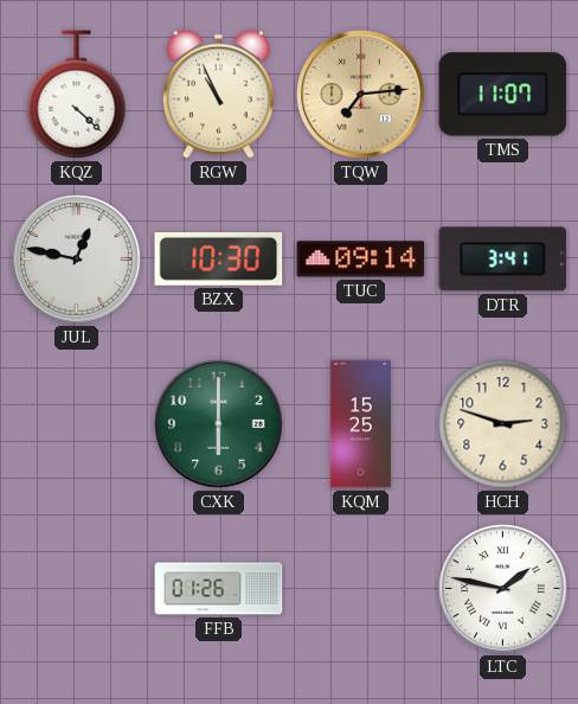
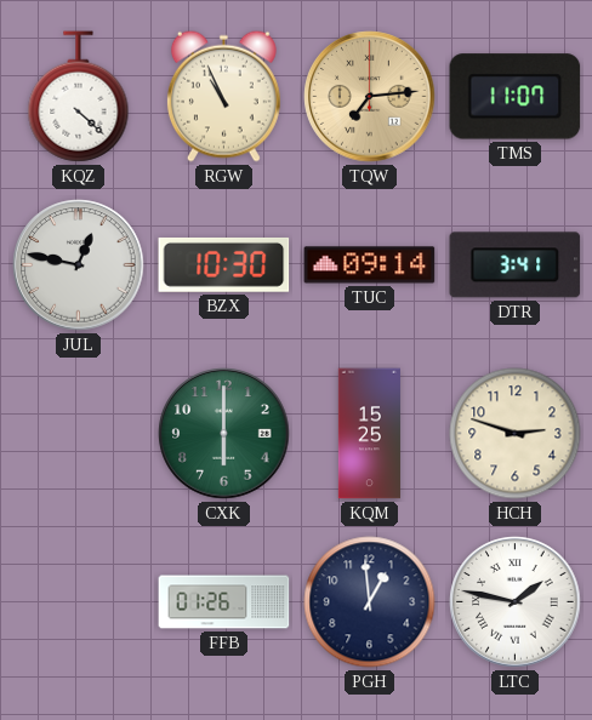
PGH: none -> 12:59
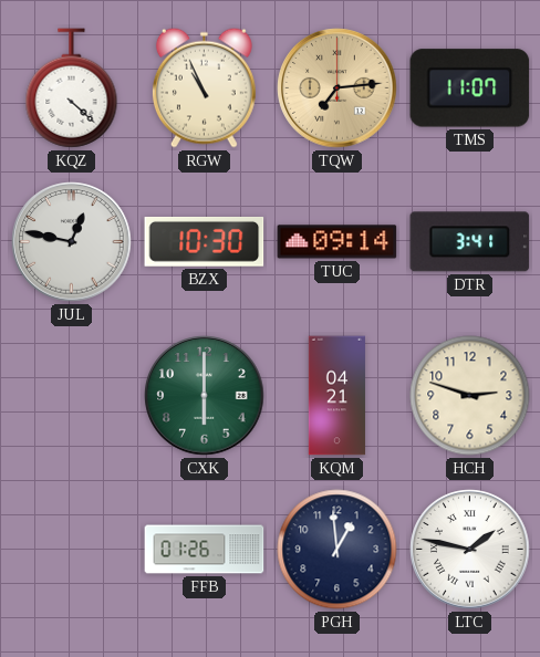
KQM: 15:25 -> 04:21
